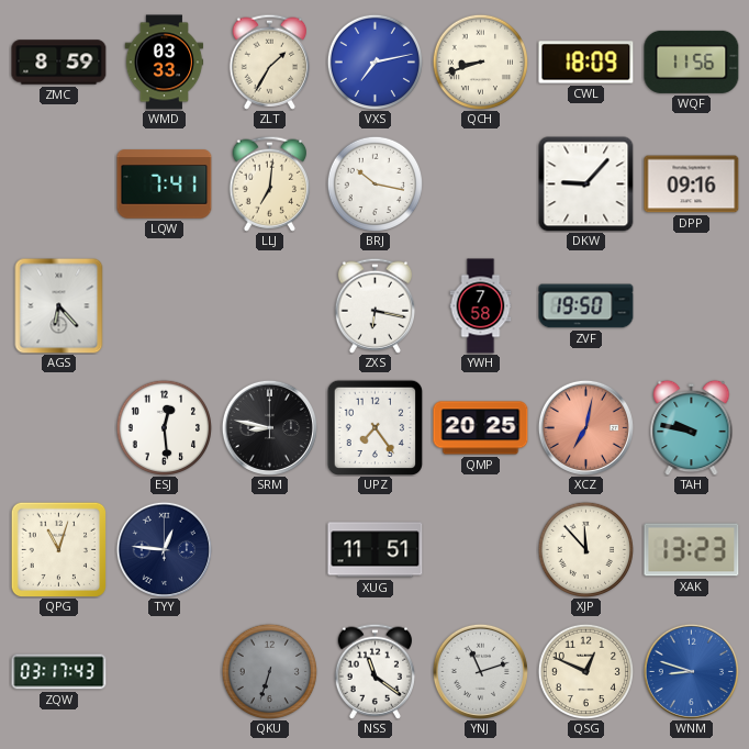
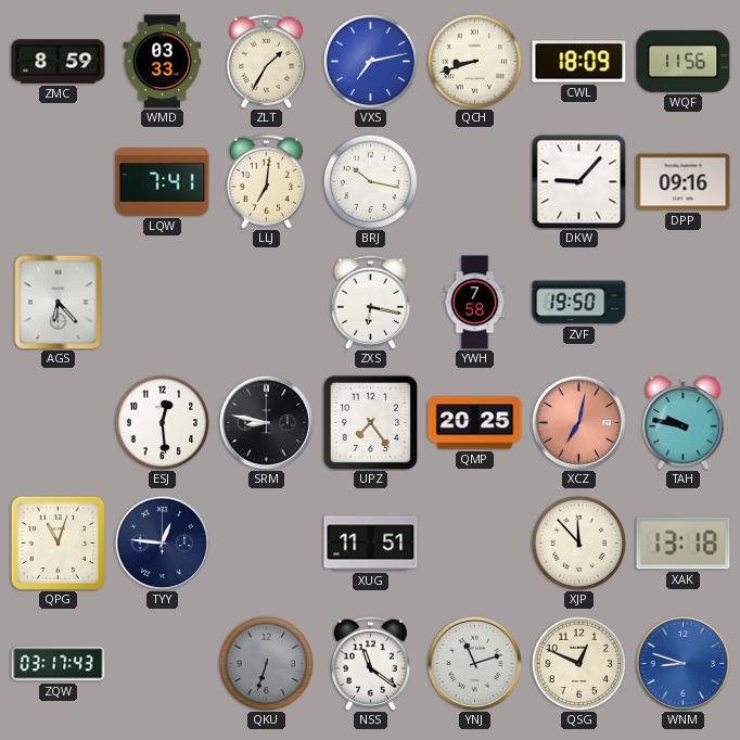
XAK: 13:23 -> 13:18
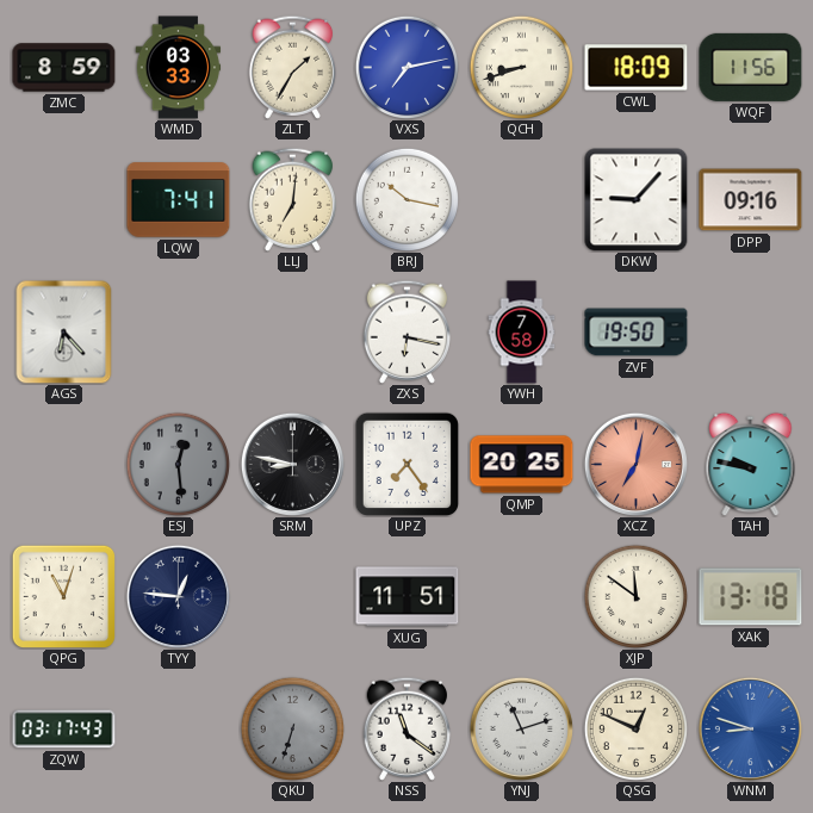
ESJ dial: white -> grey
XJP: 11:53 -> 11:51
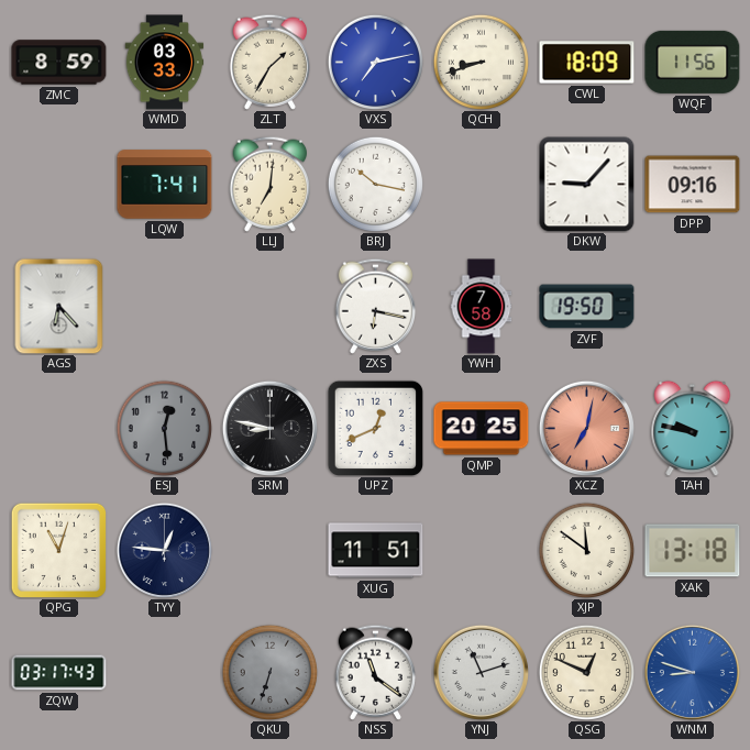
UPZ: 7:24 -> 12:41
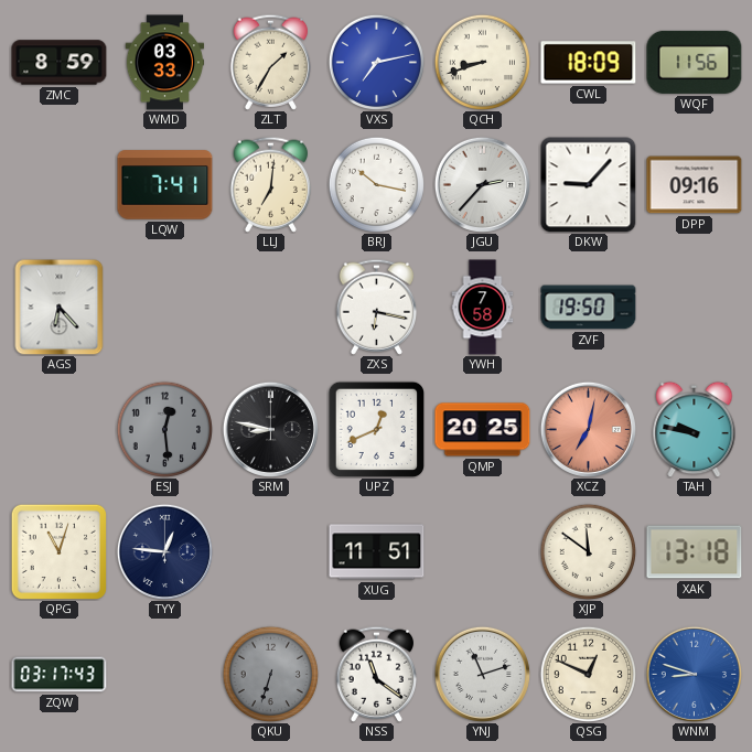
JGU: none -> 2:37
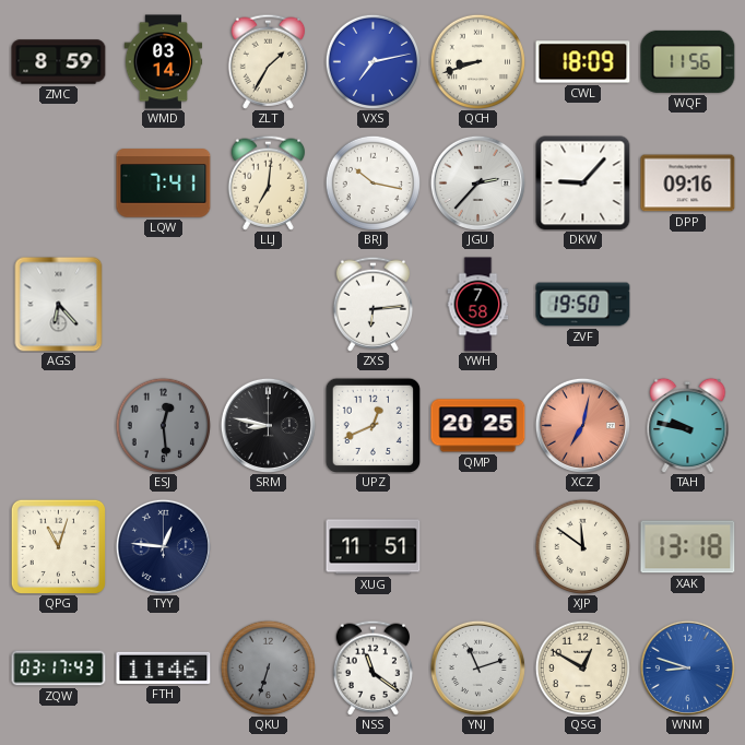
WMD: 03:33 -> 03:14
ZXS: 6:17 -> 6:14
FTH: none -> 11:46
QSG: 12:49 -> 12:50
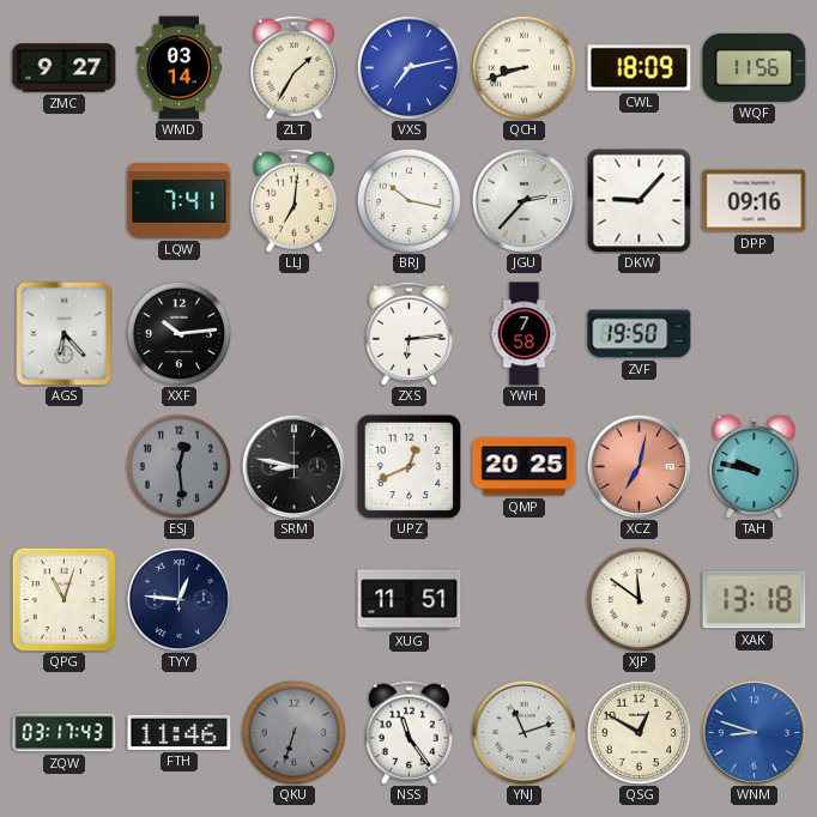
ZMC: 8:59 -> 9:27
XXF: none -> 10:14
NSS: 11:21 -> 11:24
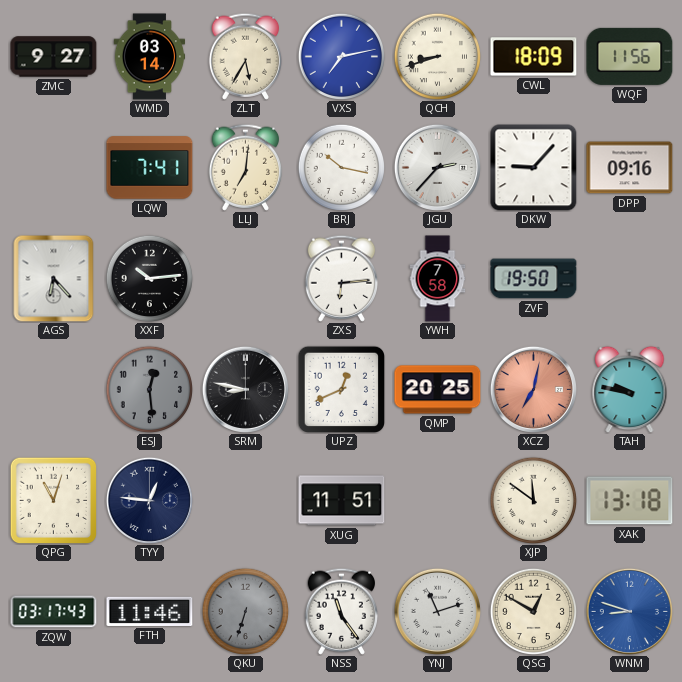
ZLT: 1:35 -> 5:35
